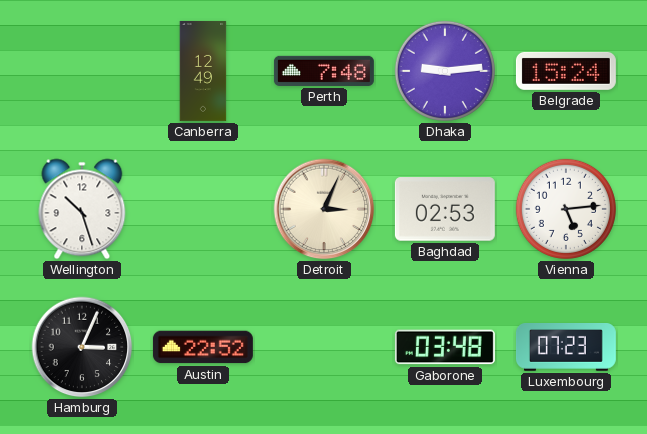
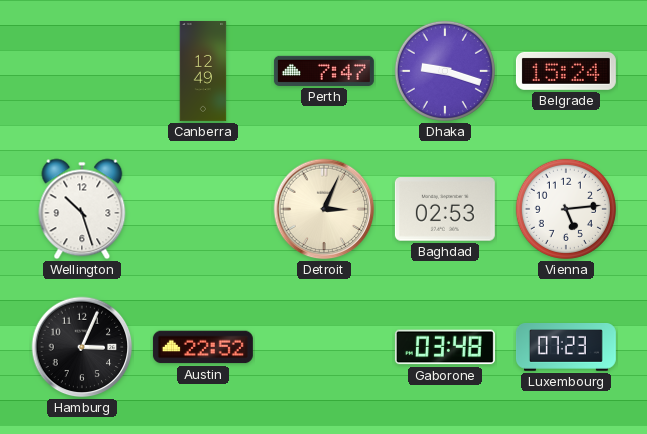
Perth: 7:48 -> 7:47
Dhaka: 9:14 -> 9:18
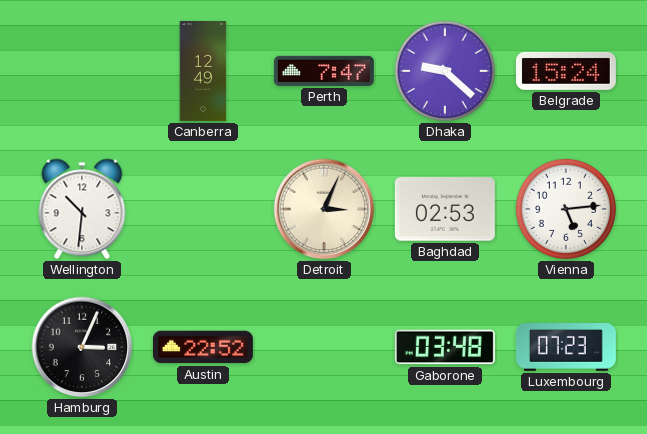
Dhaka: 9:18 -> 9:22
Wellington: 10:27 -> 10:31
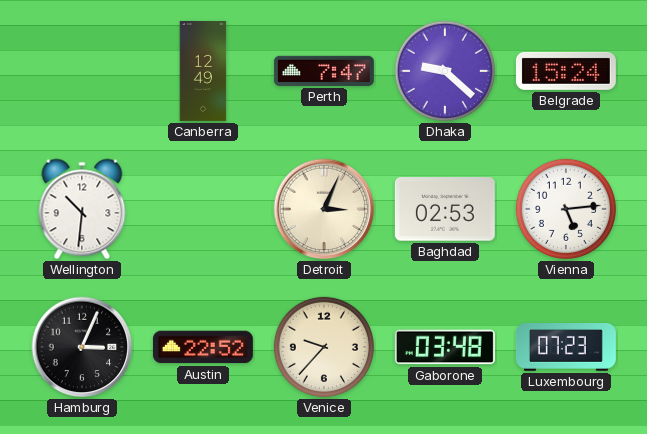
Venice: none -> 9:37
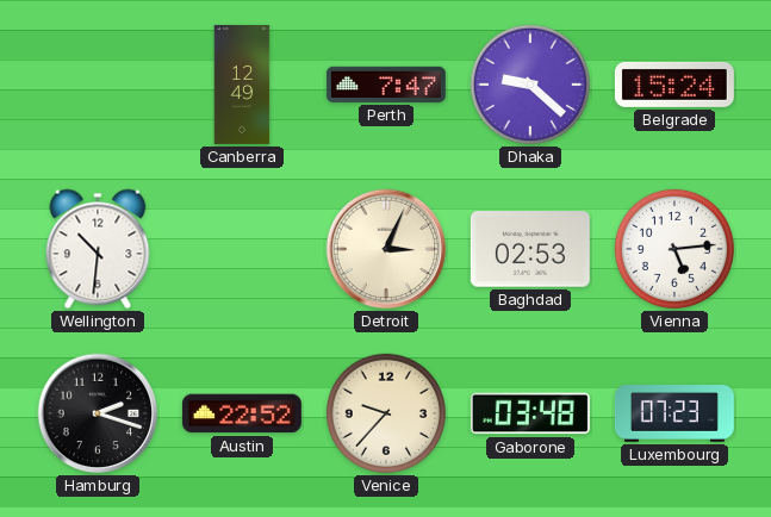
Hamburg: 3:04 -> 2:18
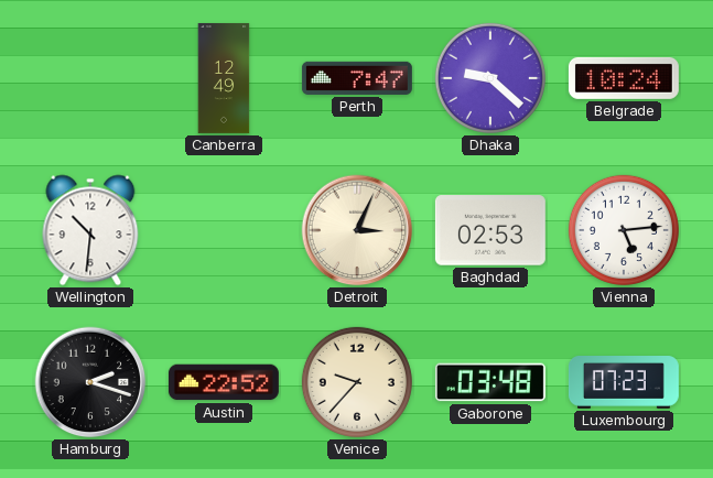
Belgrade: 15:24 -> 10:24
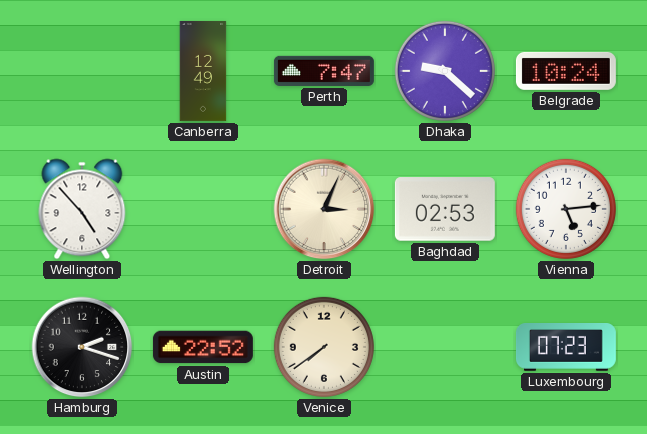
Wellington: 10:31 -> 4:53
Venice: 9:37 -> 7:39
Gaborone: 03:48 -> none
